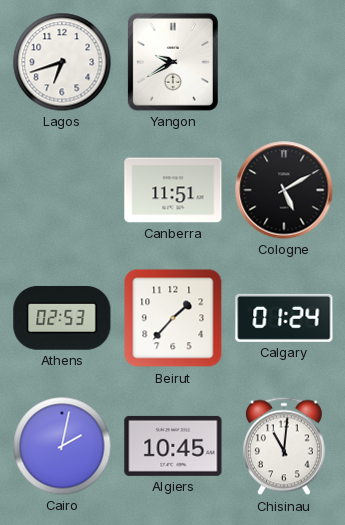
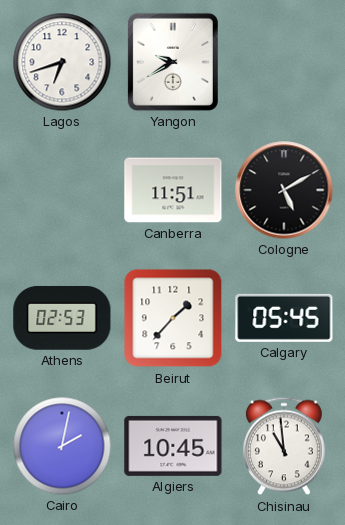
Calgary: 01:24 -> 05:45
Chisinau: 11:01 -> 10:59
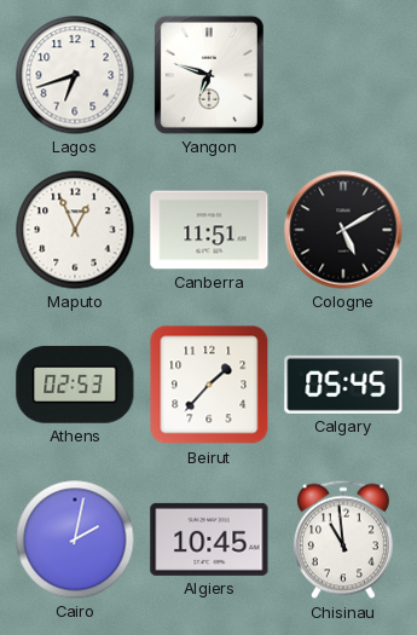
Yangon: 9:40 -> 6:48
Maputo: none -> 12:56
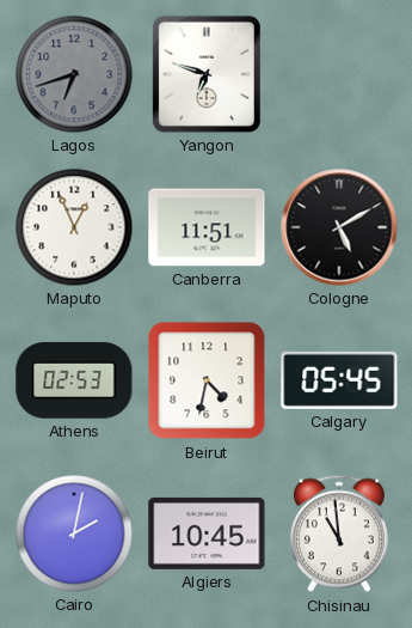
Lagos dial: white -> grey
Beirut: 1:37 -> 4:32
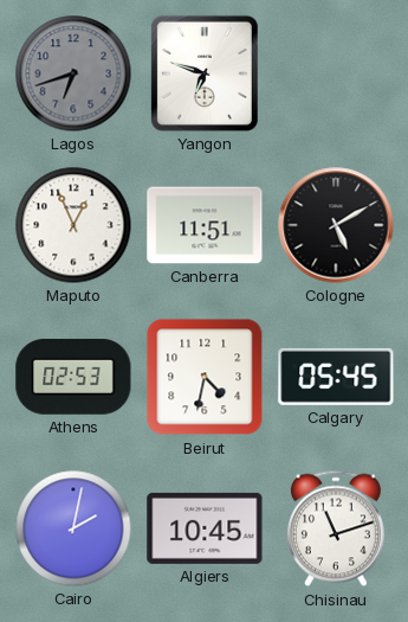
Chisinau: 10:59 -> 11:12
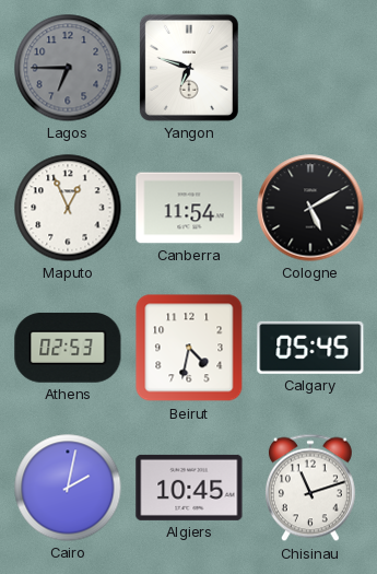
Lagos: 6:42 -> 6:45
Canberra: 11:51 -> 11:54
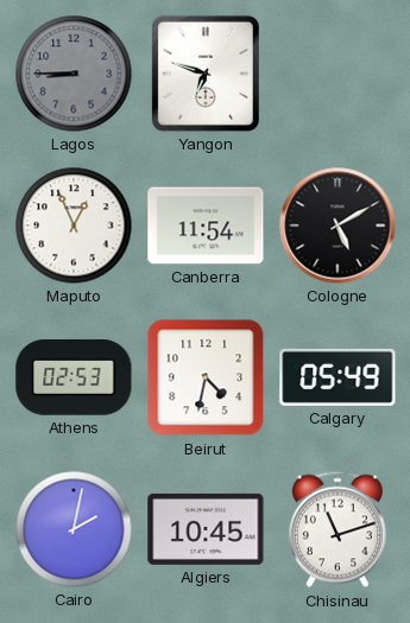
Lagos: 6:45 -> 8:45
Calgary: 05:45 -> 05:49
